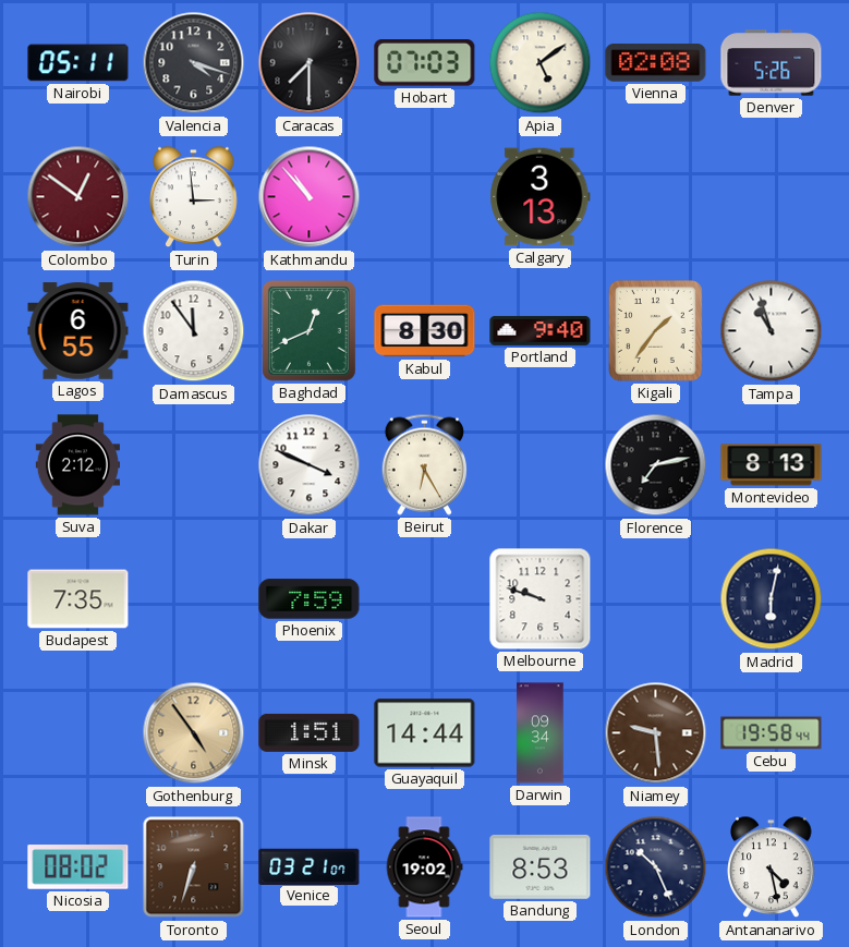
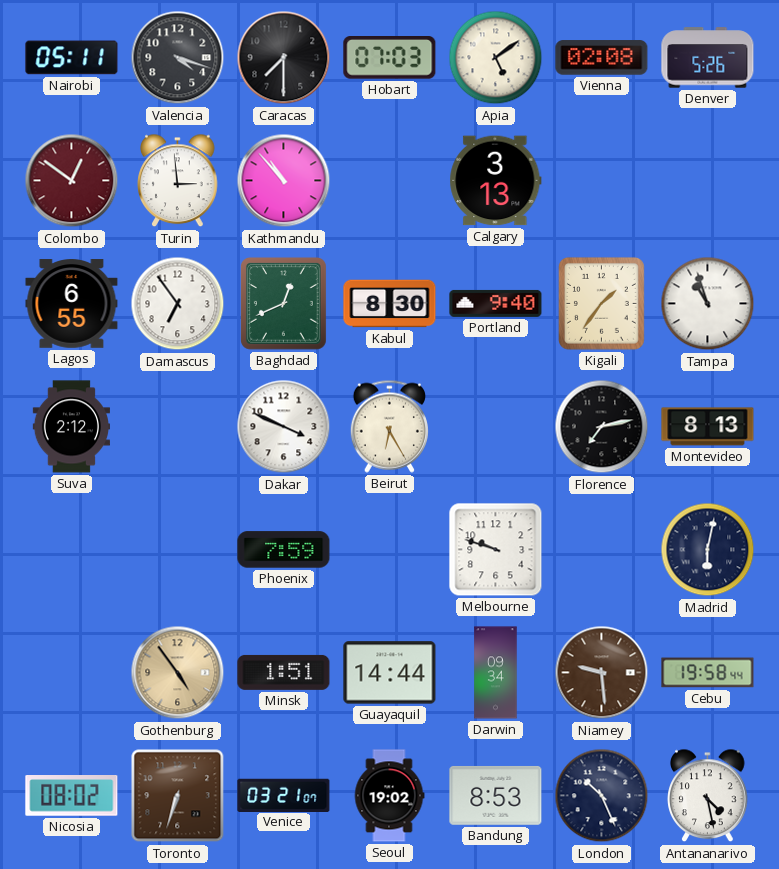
Damascus: 11:54 -> 6:54
Budapest: 7:35 -> none
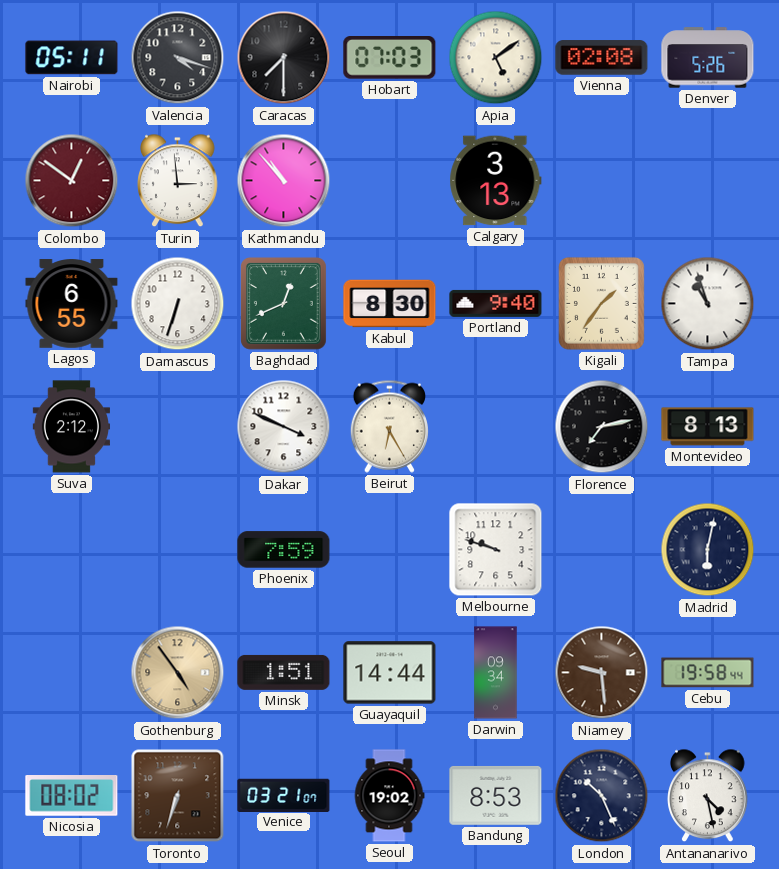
Damascus: 6:54 -> 6:33
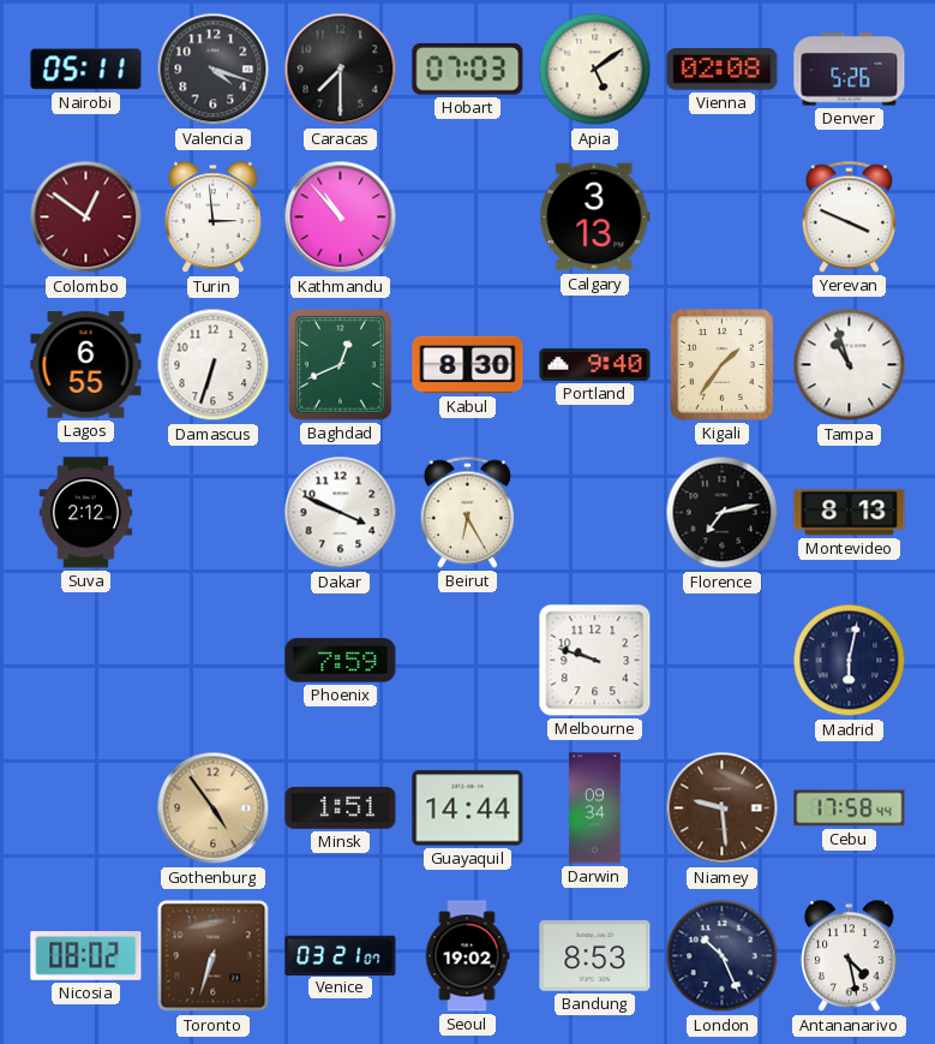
Yerevan: none -> 3:49
Cebu: 19:58 -> 17:58
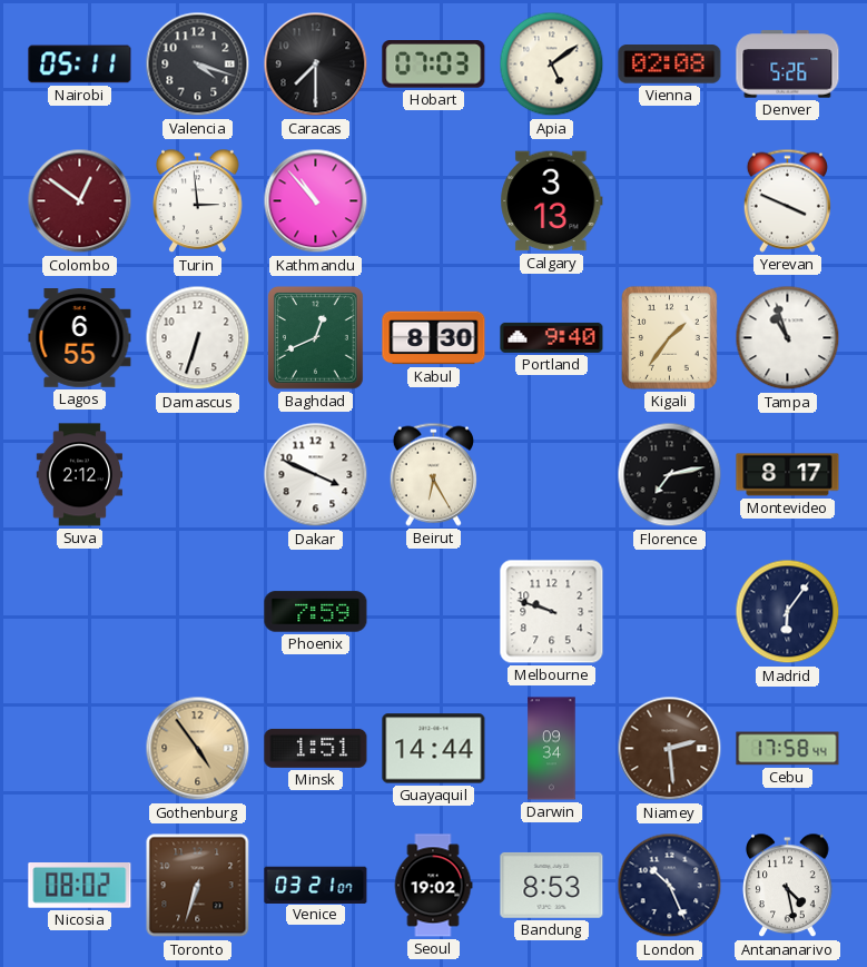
Montevideo: 8:13 -> 8:17
Madrid: 6:02 -> 6:06
Niamey: 9:29 -> 2:29
